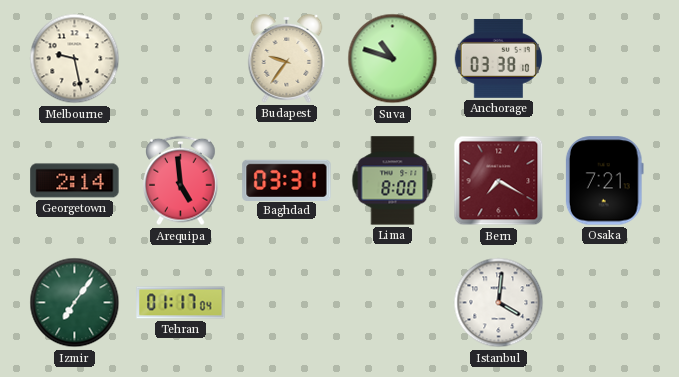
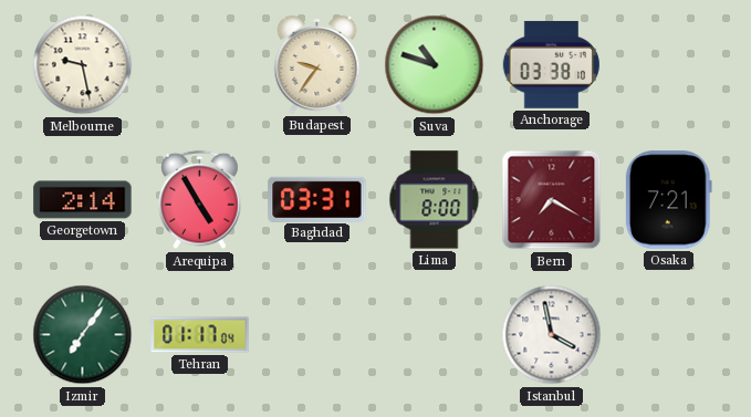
Arequipa: 4:59 -> 4:55
Istanbul: 4:01 -> 3:58
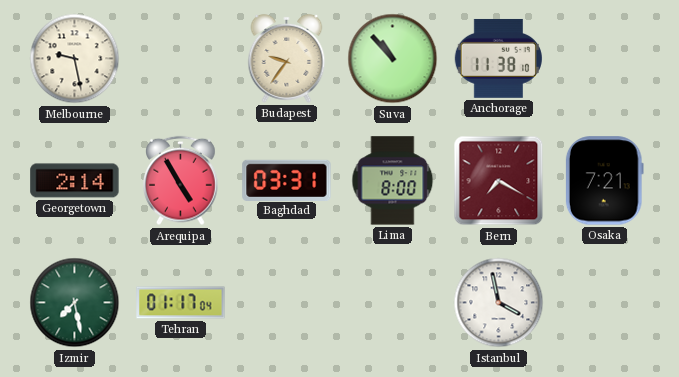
Suva: 10:48 -> 10:53
Anchorage: 03:38 -> 11:38
Izmir: 7:06 -> 7:28
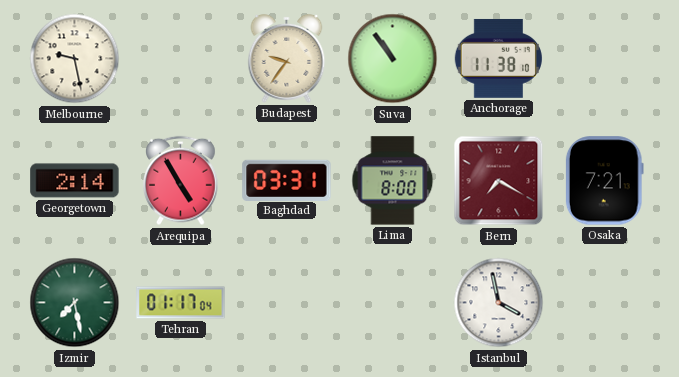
Suva: 10:53 -> 10:54
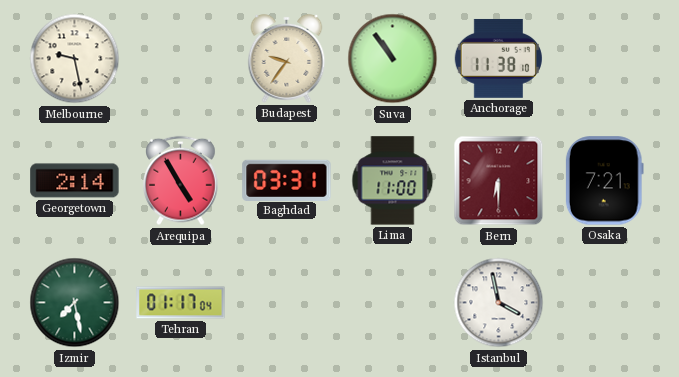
Lima: 8:00 -> 11:00
Bern: 7:20 -> 6:30
